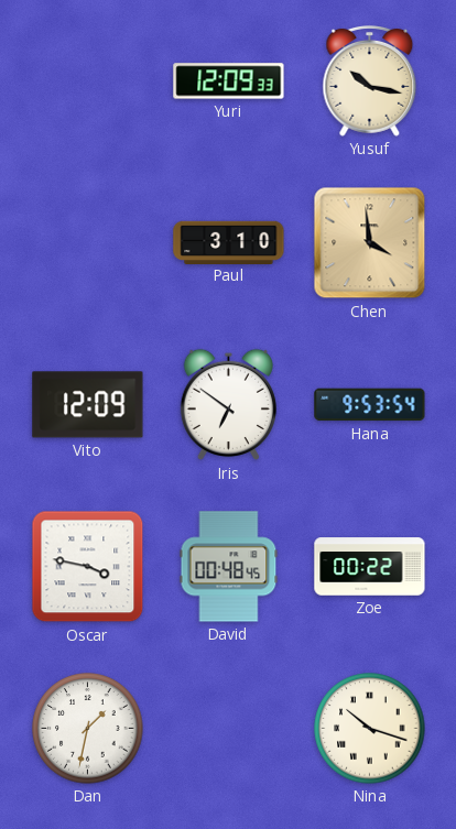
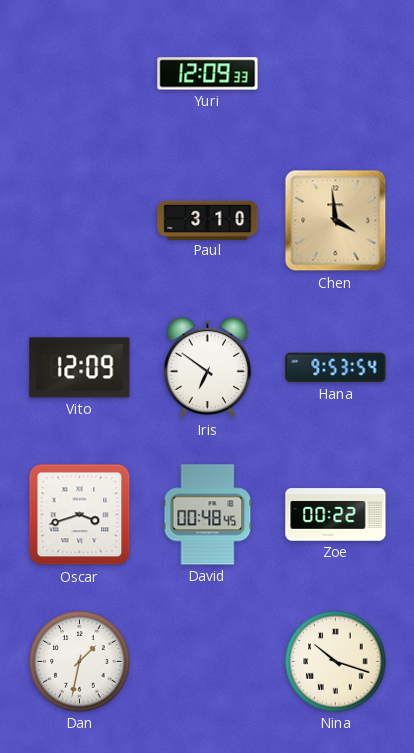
Yusuf: 10:17 -> none
Oscar: 3:47 -> 3:42
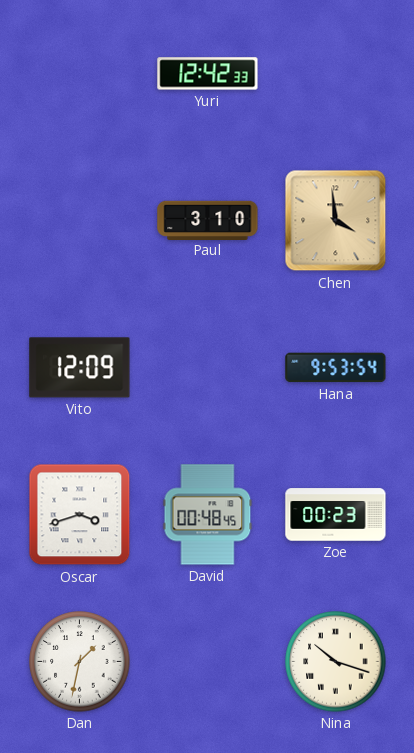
Yuri: 12:09 -> 12:42
Iris: 6:51 -> none
Zoe: 00:22 -> 00:23
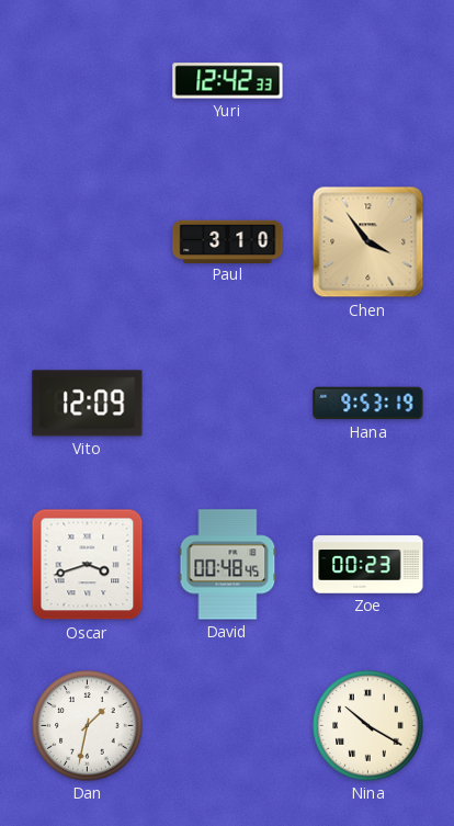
Chen: 3:59 -> 3:54
Hana: 9:53:54 -> 9:53:19
Nina: 10:18 -> 10:20
